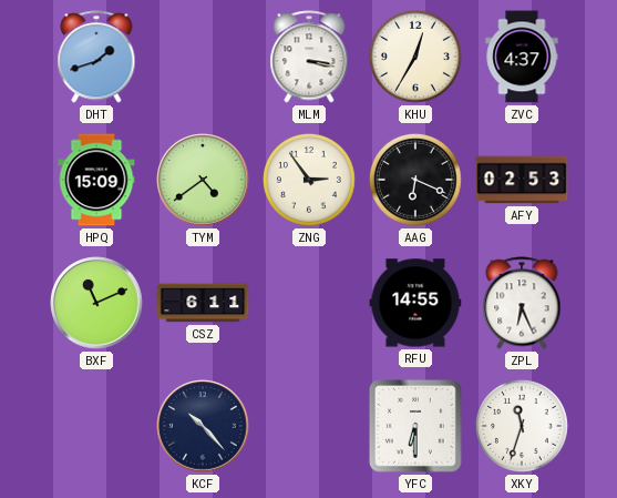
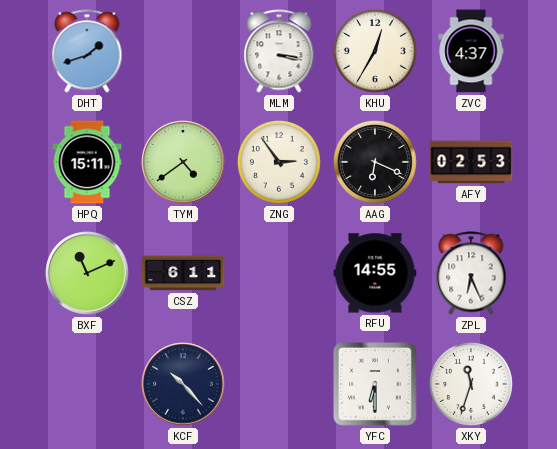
HPQ: 15:09 -> 15:11
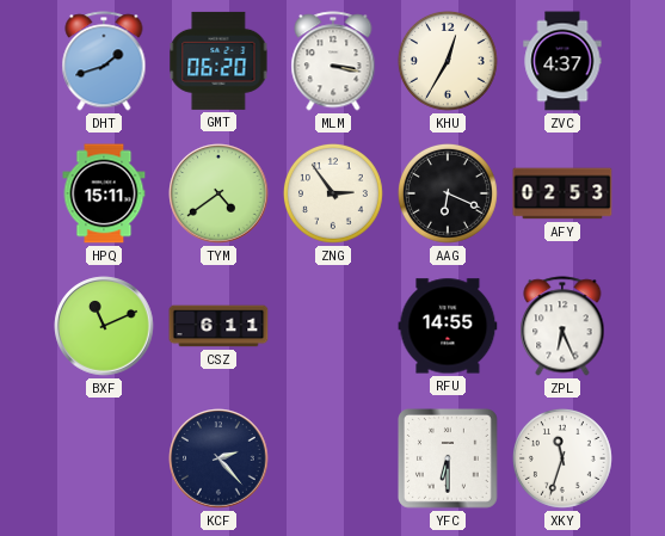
GMT: none -> 06:20
KCF: 10:23 -> 2:23
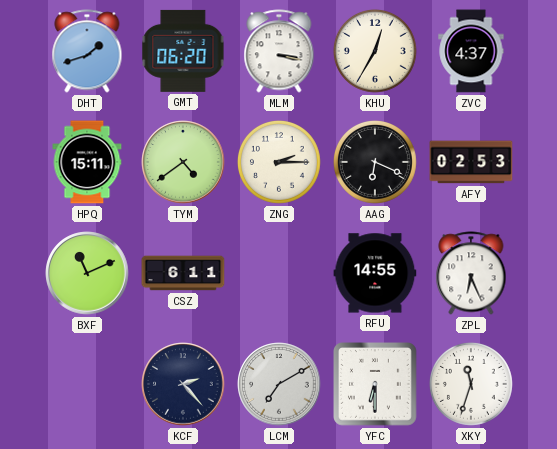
ZNG: 2:54 -> 2:15
LCM: none -> 7:10
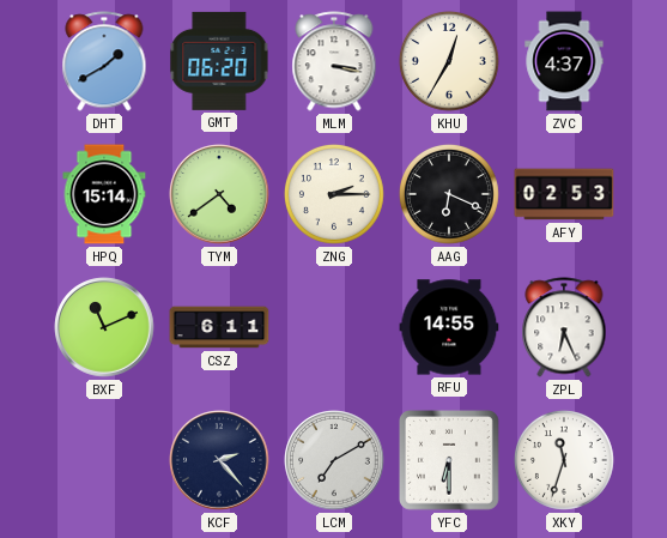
DHT: 1:42 -> 1:40
HPQ: 15:11 -> 15:14
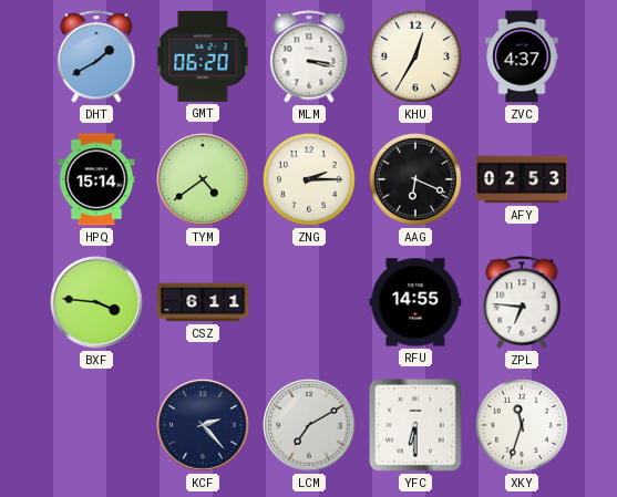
BXF: 11:11 -> 3:46
ZPL: 6:26 -> 6:46
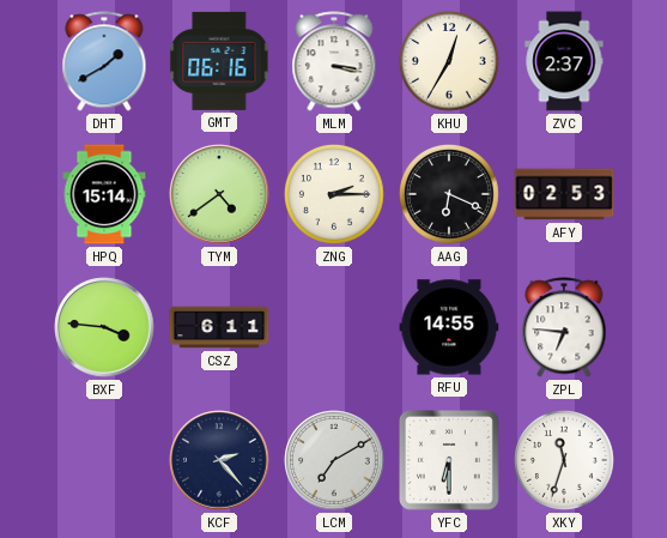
GMT: 06:20 -> 06:16
ZVC: 4:37 -> 2:37
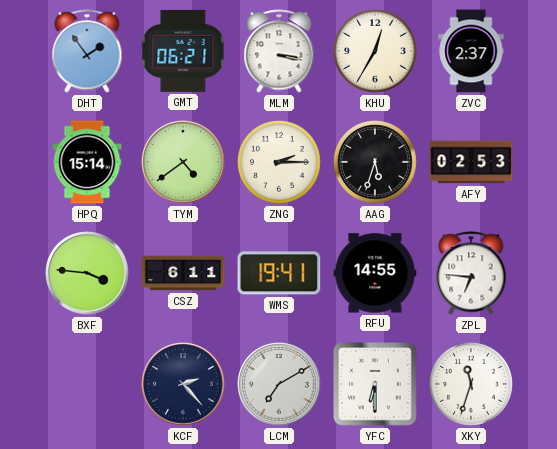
DHT: 1:40 -> 1:54
GMT: 06:16 -> 06:21
AAG: 6:19 -> 5:33
WMS: none -> 19:41
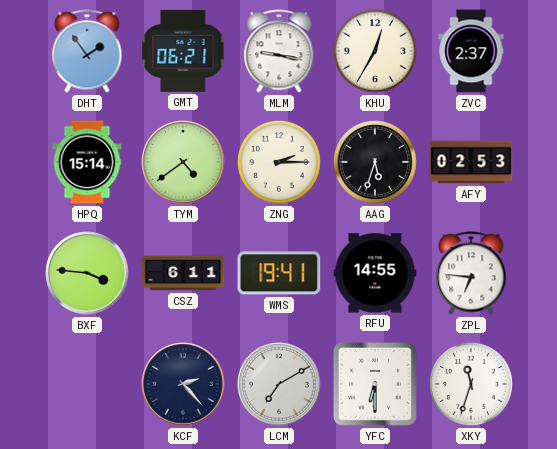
MLM: 3:17 -> 9:17
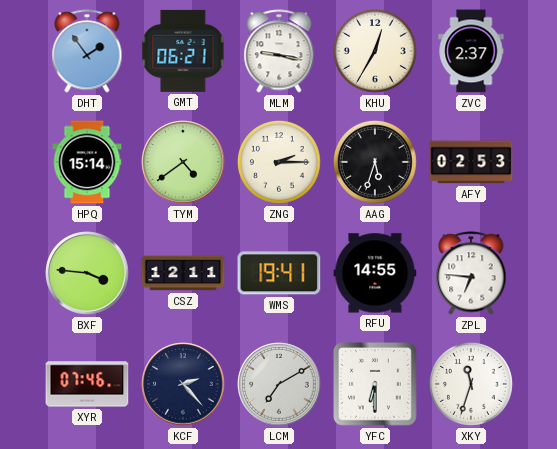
CSZ: 6:11 -> 12:11
XYR: none -> 07:46
